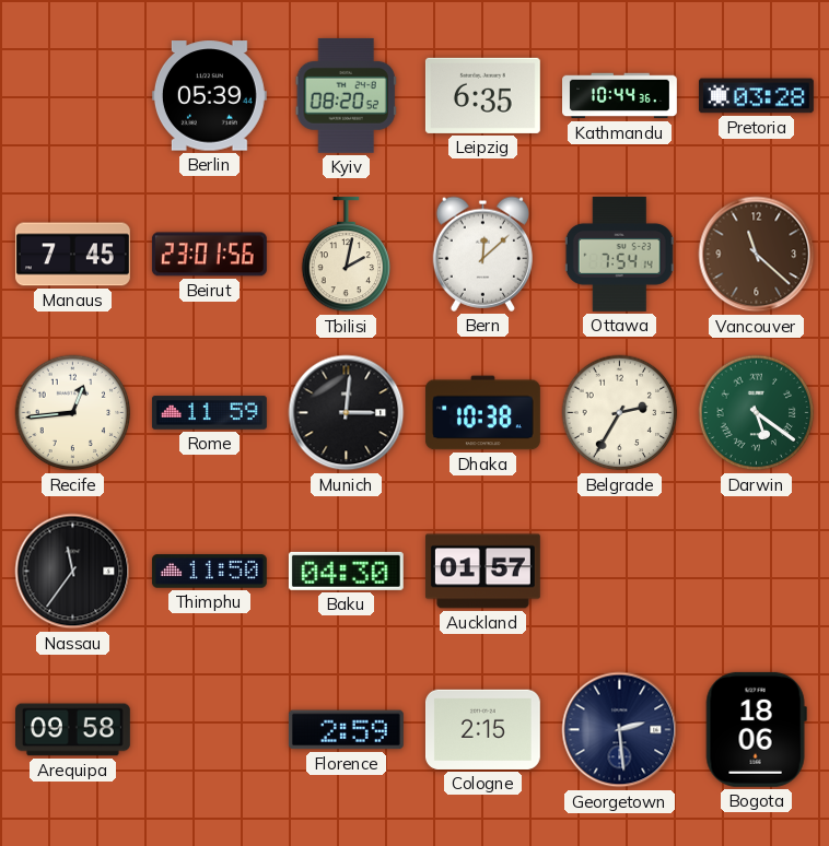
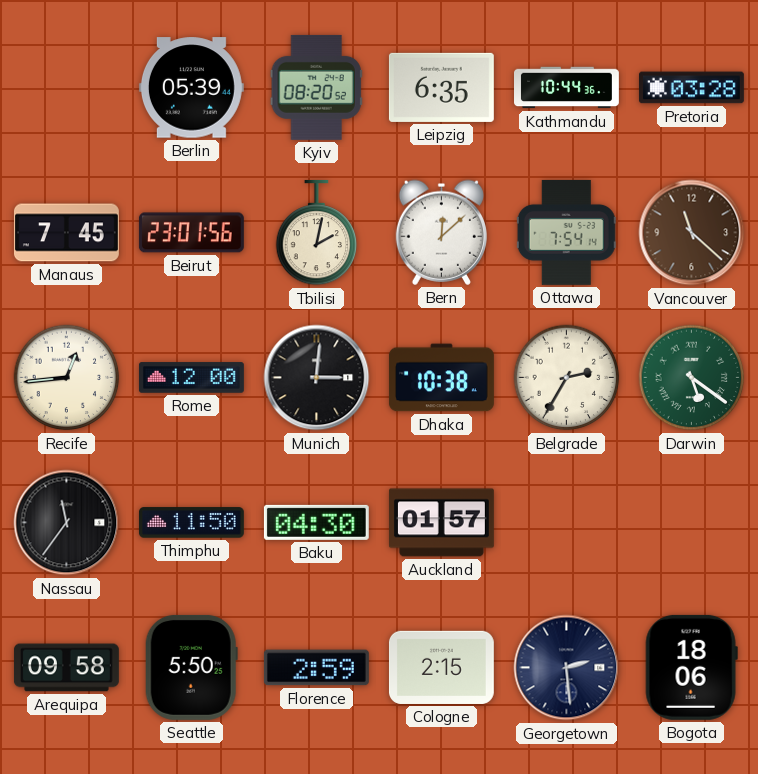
Rome: 11:59 -> 12:00
Seattle: none -> 5:50
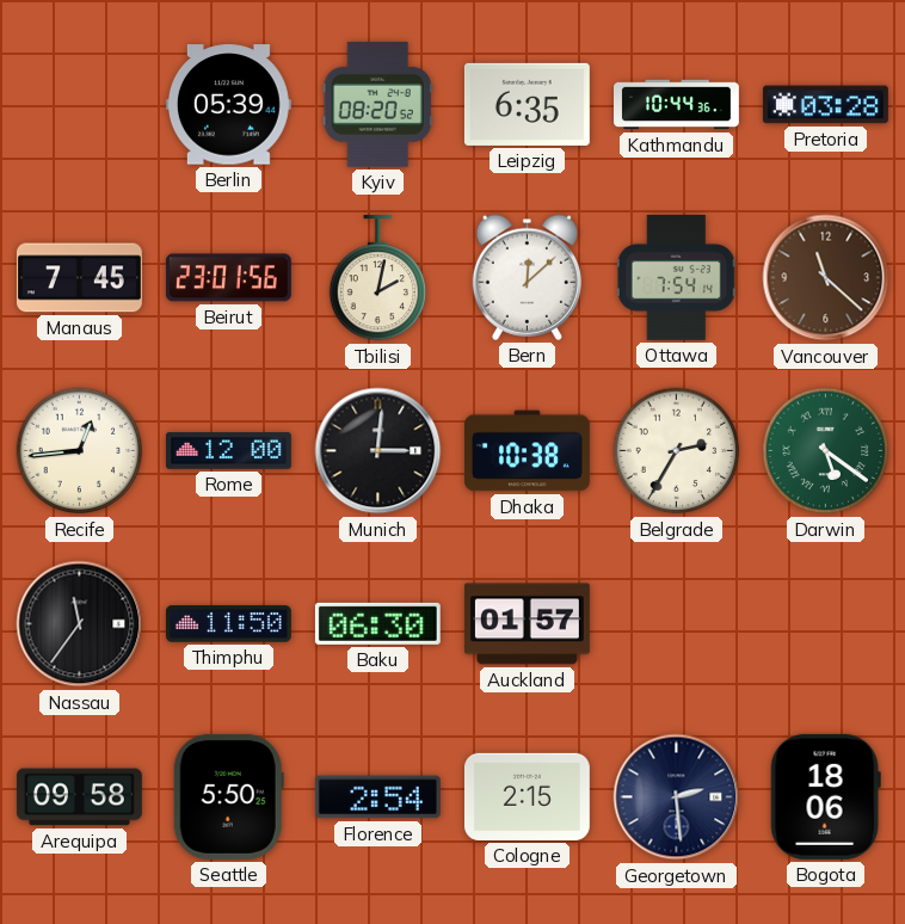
Baku: 04:30 -> 06:30
Florence: 2:59 -> 2:54
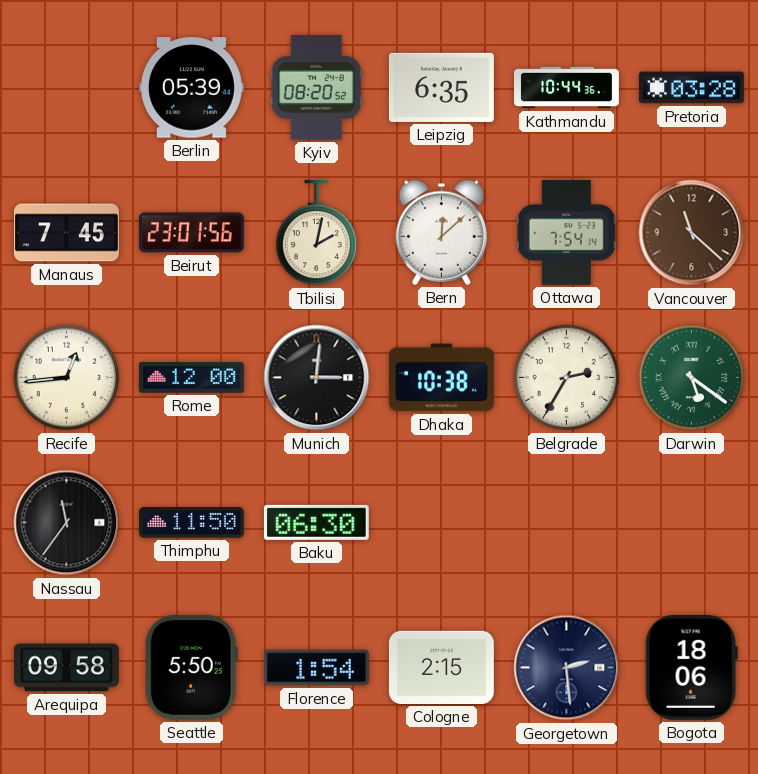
Auckland: 01:57 -> none
Florence: 2:54 -> 1:54
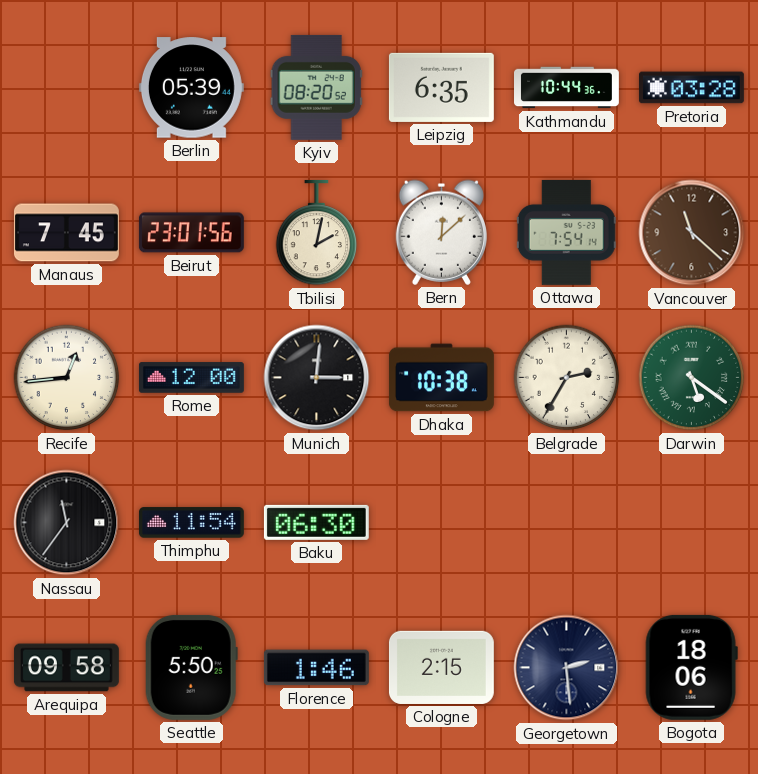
Thimphu: 11:50 -> 11:54
Florence: 1:54 -> 1:46
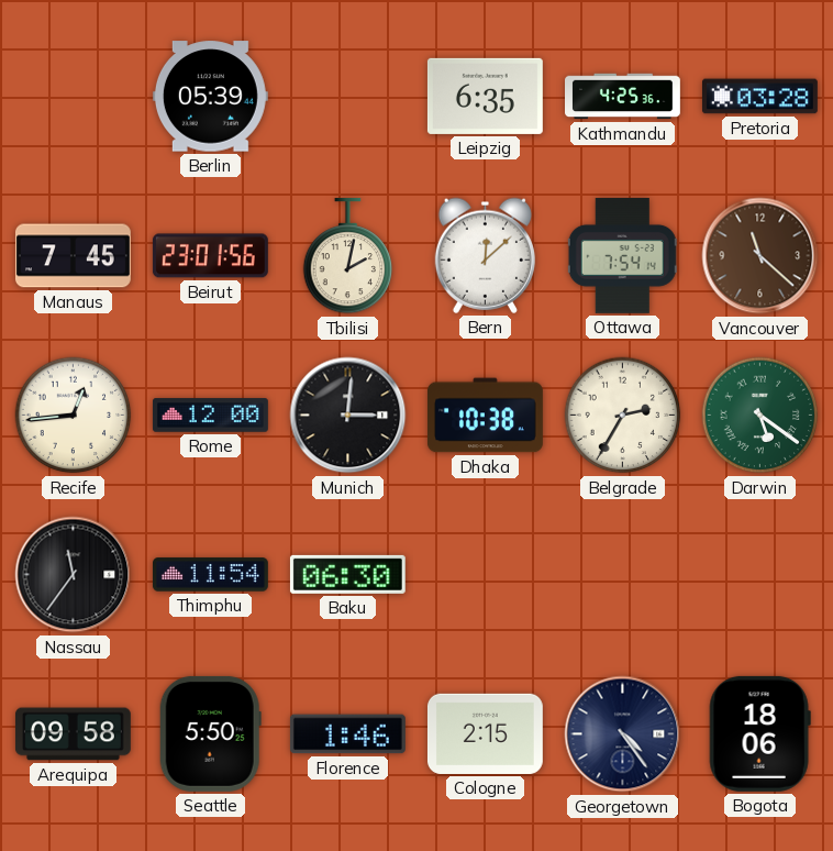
Kyiv: 08:20 -> none
Kathmandu: 10:44 -> 4:25
Georgetown: 2:29 -> 4:24
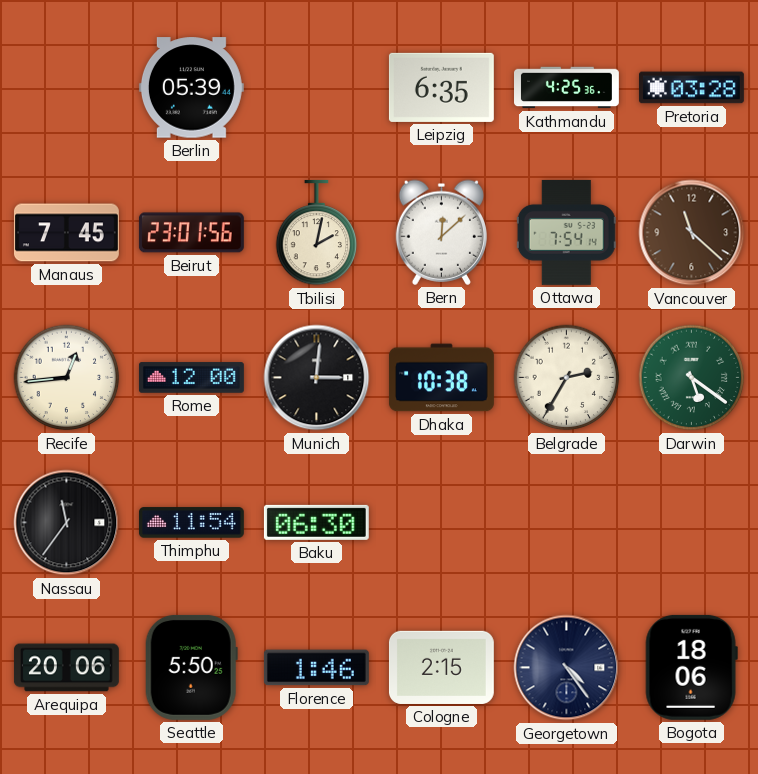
Arequipa: 09:58 -> 20:06
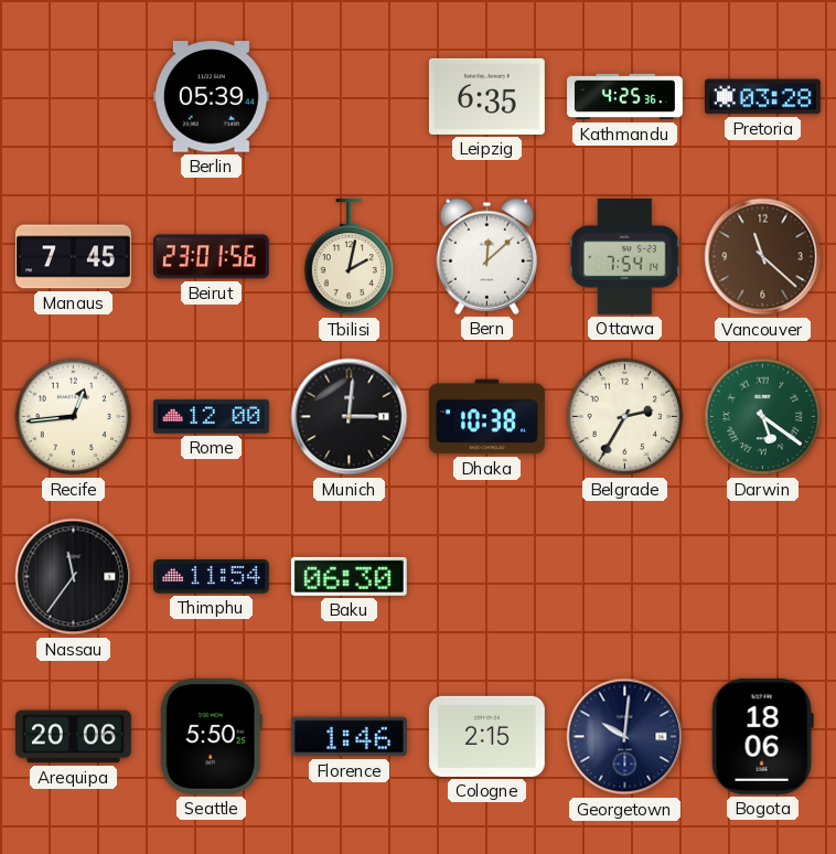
Georgetown: 4:24 -> 10:01
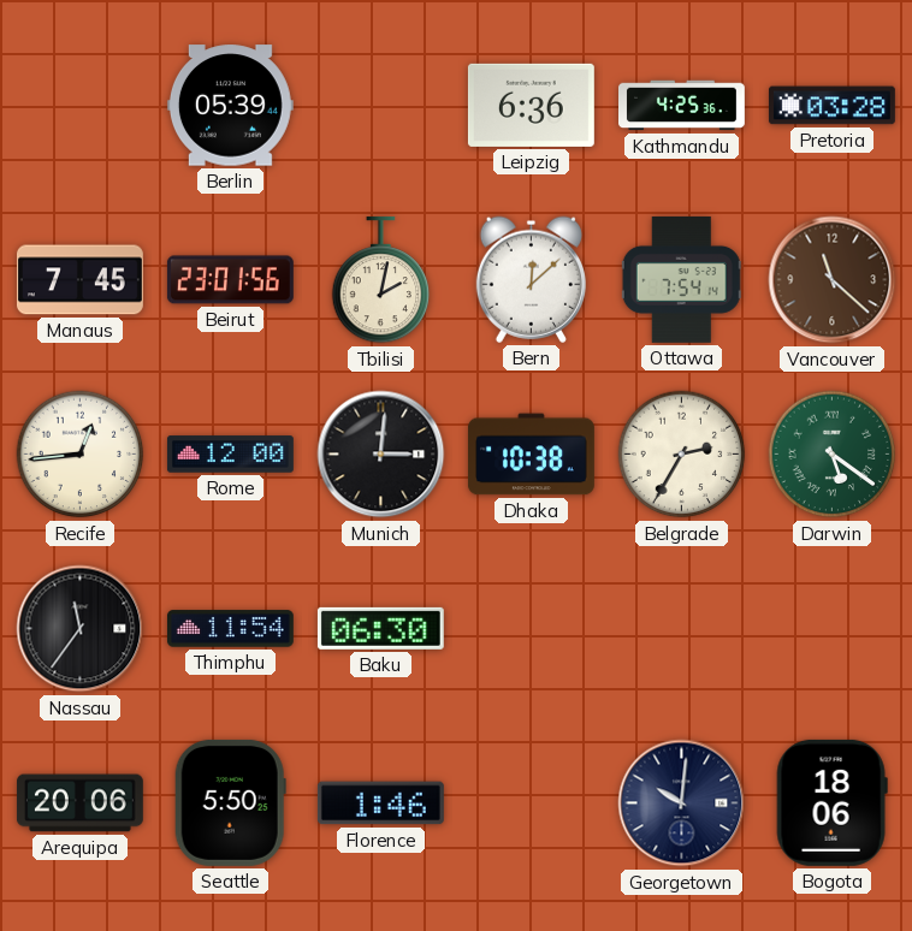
Leipzig: 6:35 -> 6:36
Cologne: 2:15 -> none
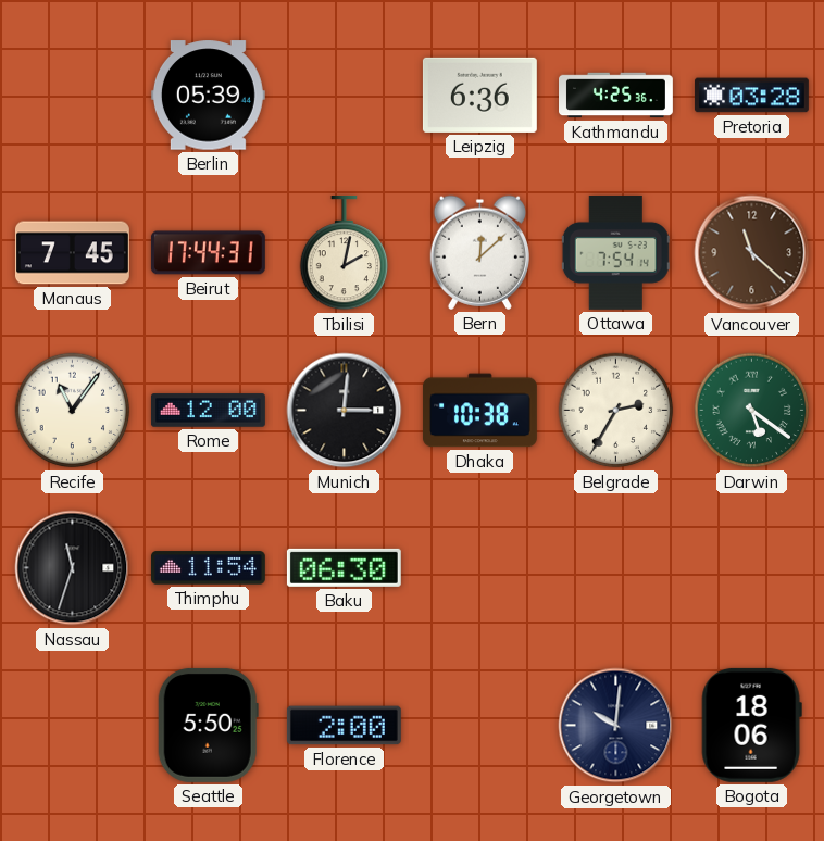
Beirut: 23:01 -> 17:44
Recife: 12:44 -> 11:06
Nassau: 11:36 -> 11:33
Arequipa: 20:06 -> none
Florence: 1:46 -> 2:00
